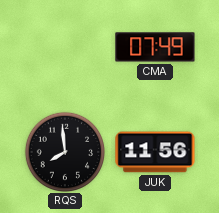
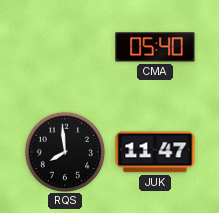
CMA: 07:49 -> 05:40
JUK: 11:56 -> 11:47
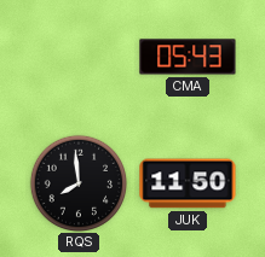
CMA: 05:40 -> 05:43
JUK: 11:47 -> 11:50
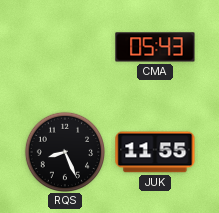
RQS: 7:59 -> 8:26
JUK: 11:50 -> 11:55
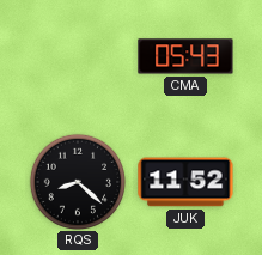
RQS: 8:26 -> 8:22
JUK: 11:55 -> 11:52
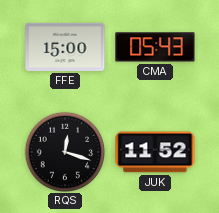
FFE: none -> 15:00
RQS: 8:22 -> 12:18
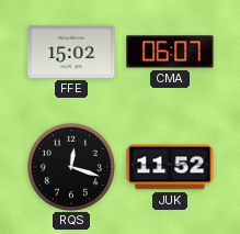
FFE: 15:00 -> 15:02
CMA: 05:43 -> 06:07
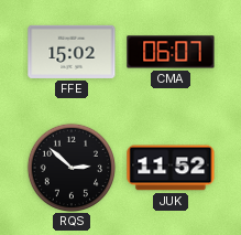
RQS: 12:18 -> 2:52
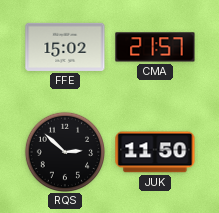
CMA: 06:07 -> 21:57
JUK: 11:52 -> 11:50
